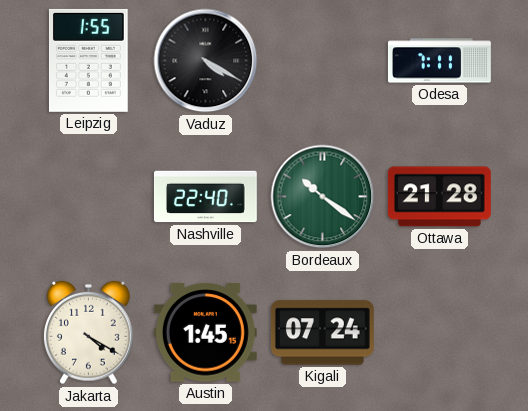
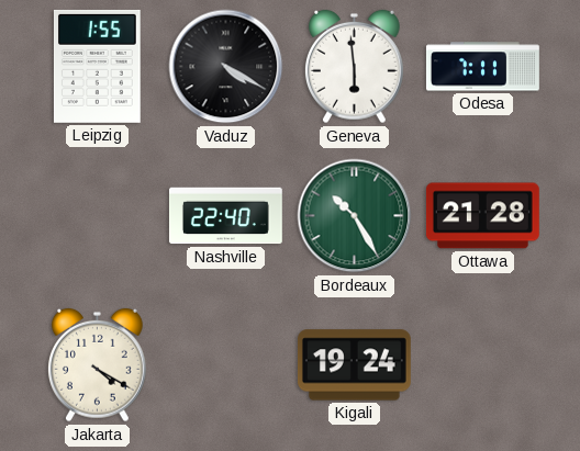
Geneva: none -> 5:59
Bordeaux: 10:21 -> 10:25
Austin: 1:45 -> none
Kigali: 07:24 -> 19:24
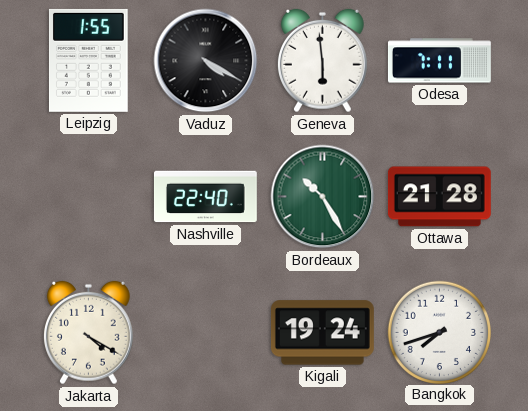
Bangkok: none -> 7:42
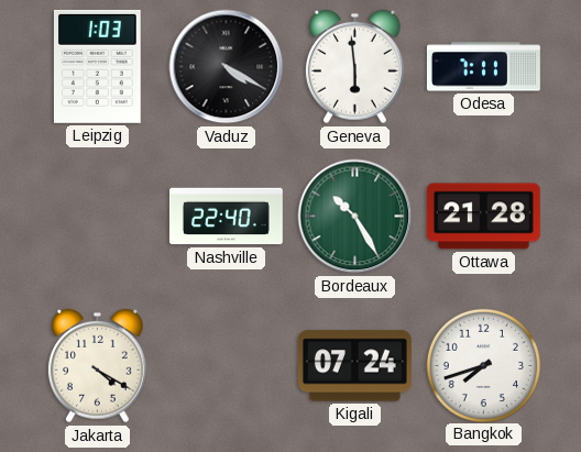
Leipzig: 1:55 -> 1:03
Kigali: 19:24 -> 07:24
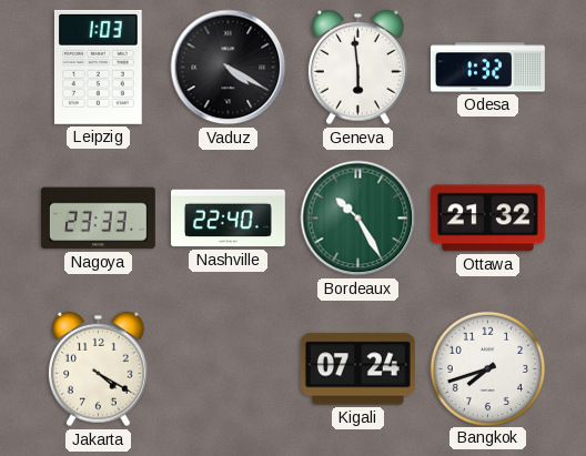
Odesa: 7:11 -> 1:32
Nagoya: none -> 23:33
Ottawa: 21:28 -> 21:32
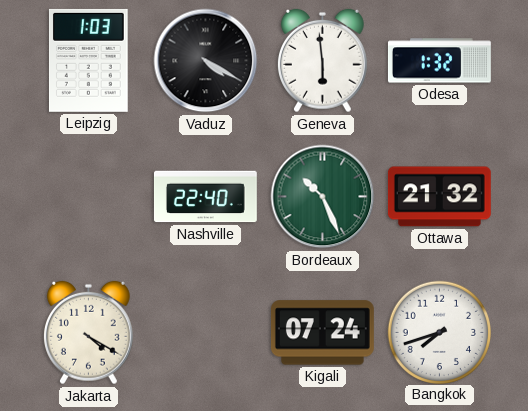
Nagoya: 23:33 -> none
Bordeaux: 10:25 -> 10:26
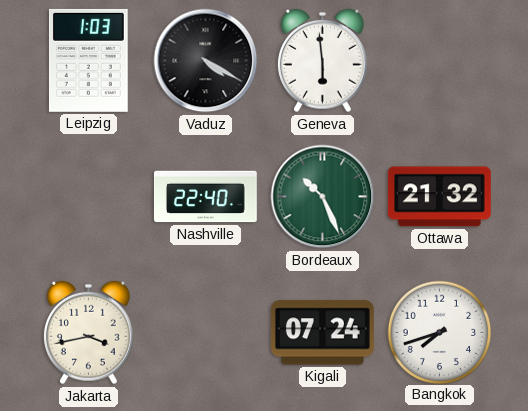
Odesa: 1:32 -> none
Jakarta: 4:20 -> 3:43
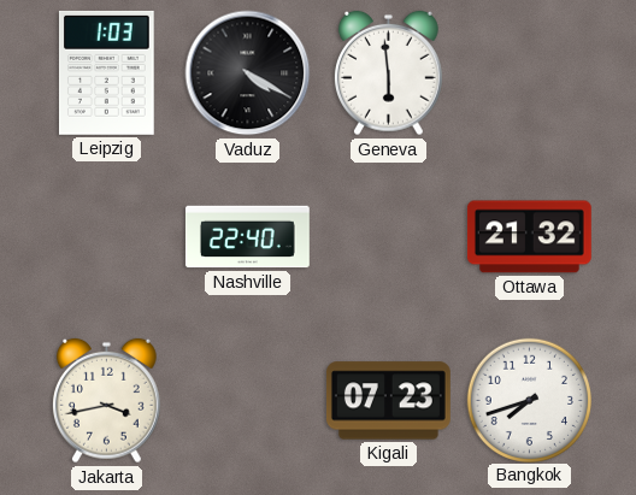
Bordeaux: 10:26 -> none
Kigali: 07:24 -> 07:23
